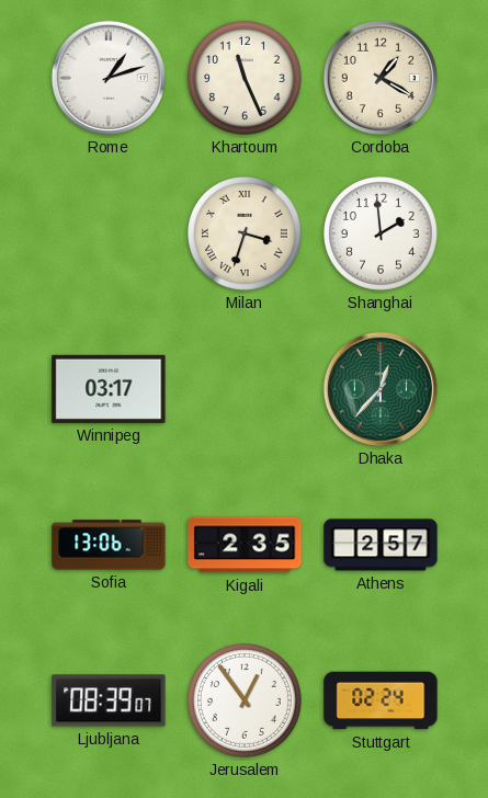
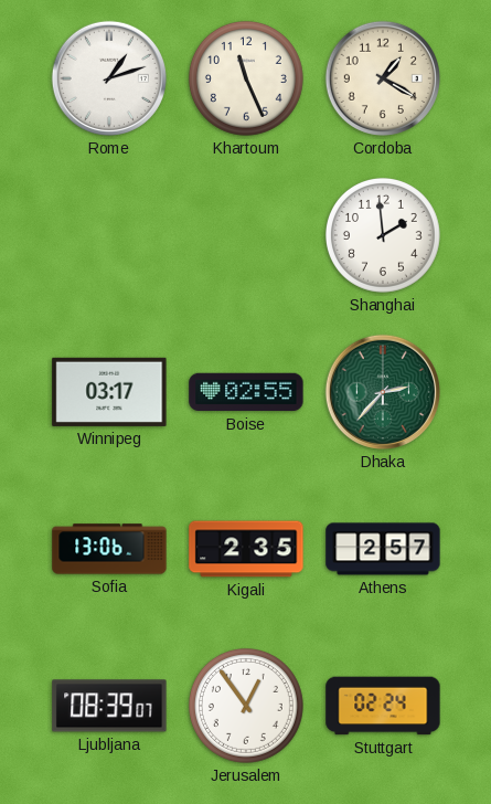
Milan: 3:33 -> none
Boise: none -> 02:55
Dhaka: 12:37 -> 2:37
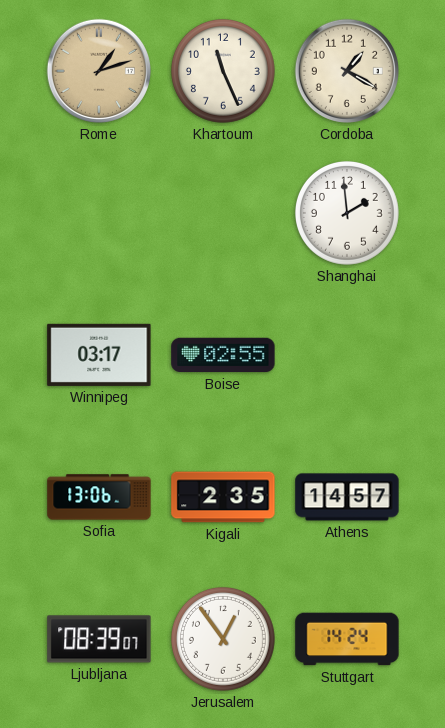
Rome dial: white -> champagne
Dhaka: 2:37 -> none
Athens: 2:57 -> 14:57
Stuttgart: 02:24 -> 14:24
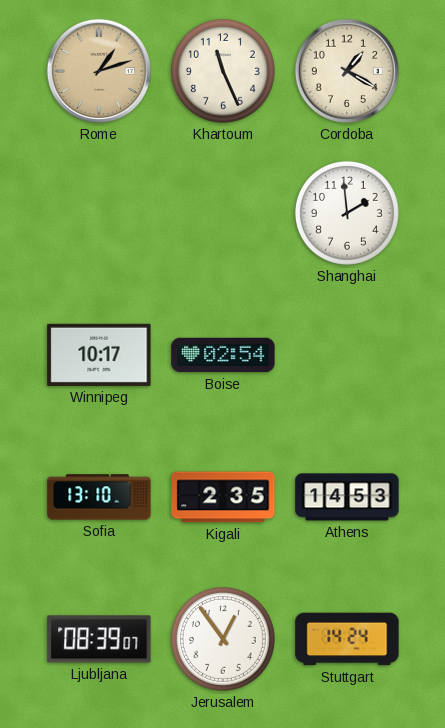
Winnipeg: 03:17 -> 10:17
Boise: 02:55 -> 02:54
Sofia: 13:06 -> 13:10
Athens: 14:57 -> 14:53
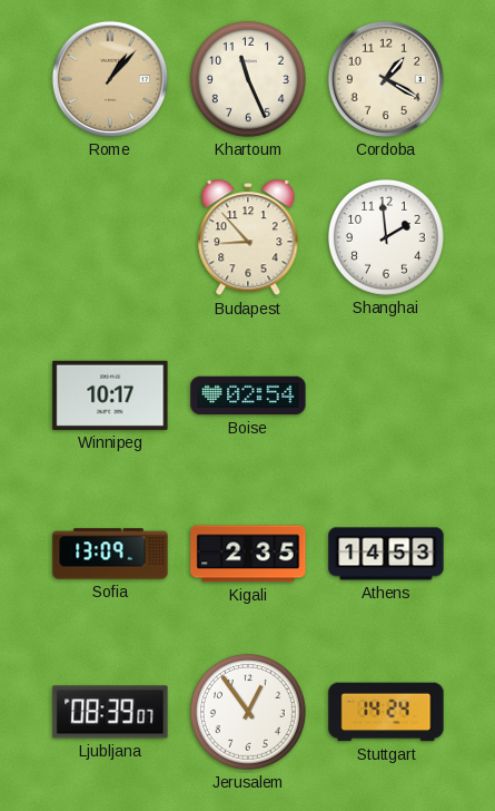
Rome: 1:12 -> 1:07
Budapest: none -> 8:53
Sofia: 13:10 -> 13:09
